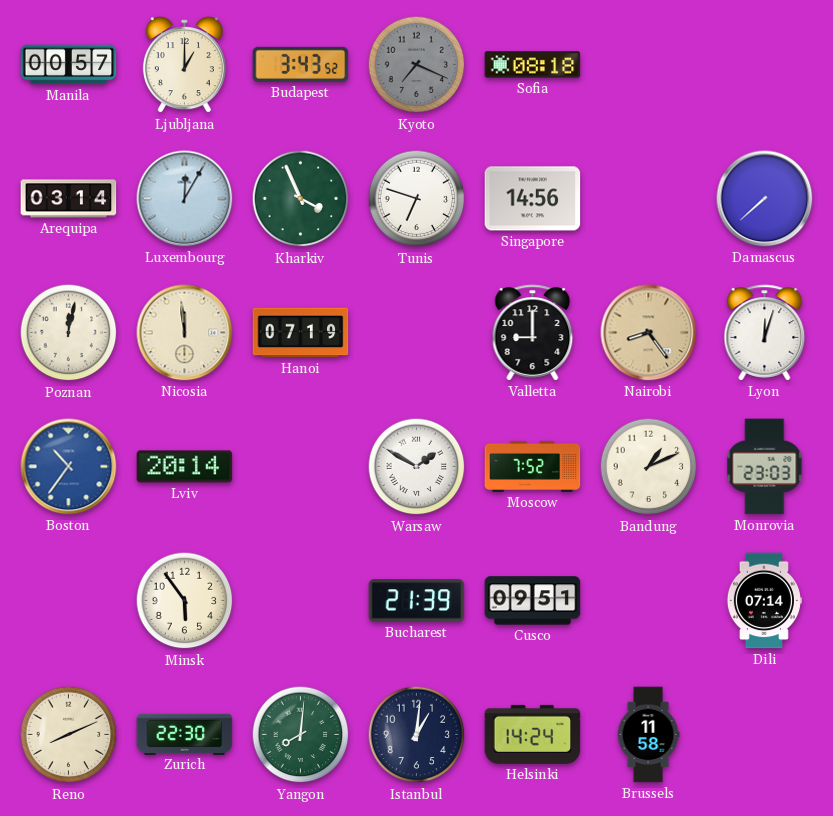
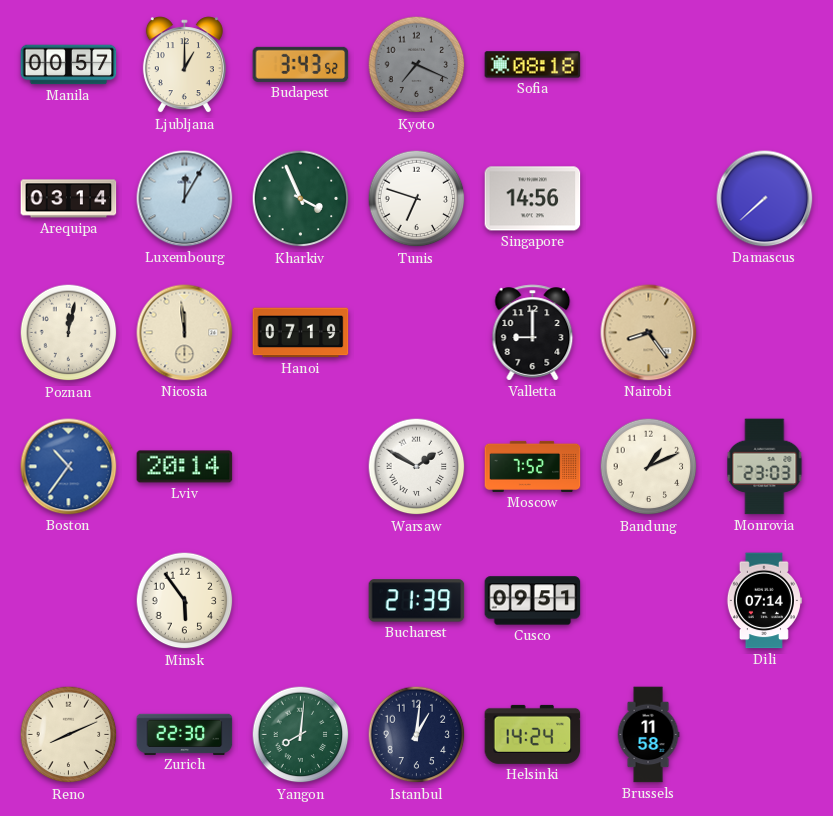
Lyon: 12:03 -> none
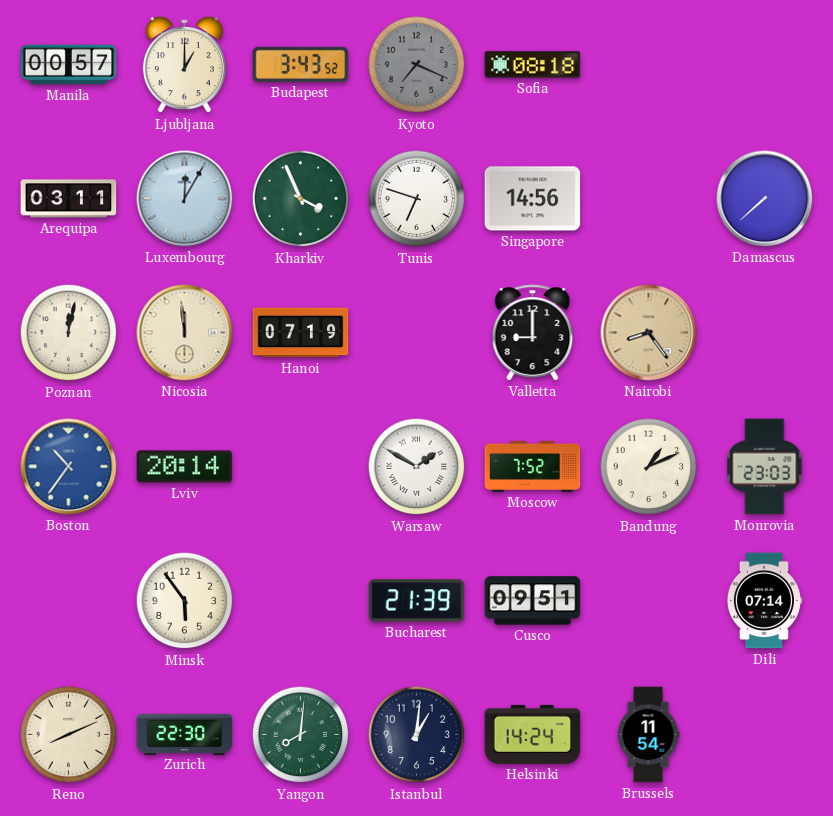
Arequipa: 03:14 -> 03:11
Brussels: 11:58 -> 11:54
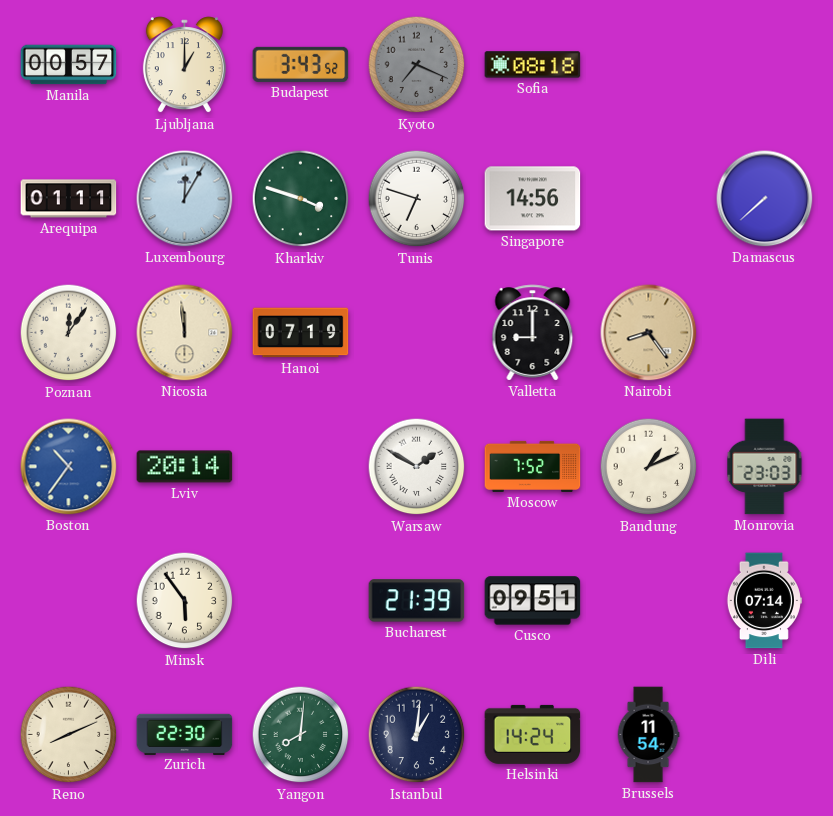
Arequipa: 03:11 -> 01:11
Kharkiv: 3:56 -> 3:48
Poznan: 12:02 -> 12:06
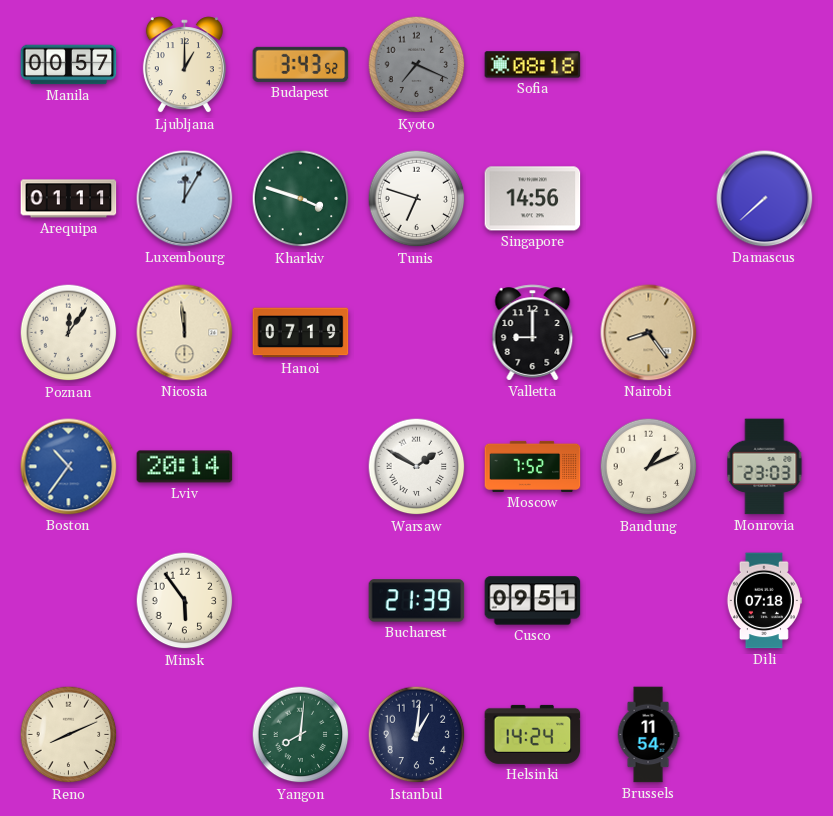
Dili: 07:14 -> 07:18
Zurich: 22:30 -> none
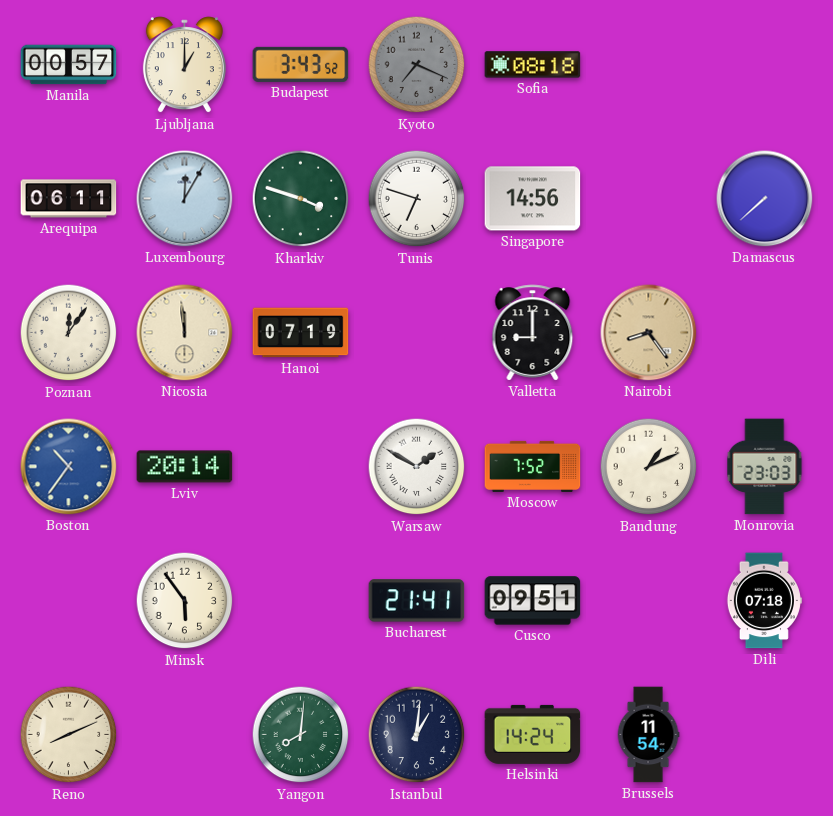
Arequipa: 01:11 -> 06:11
Bucharest: 21:39 -> 21:41
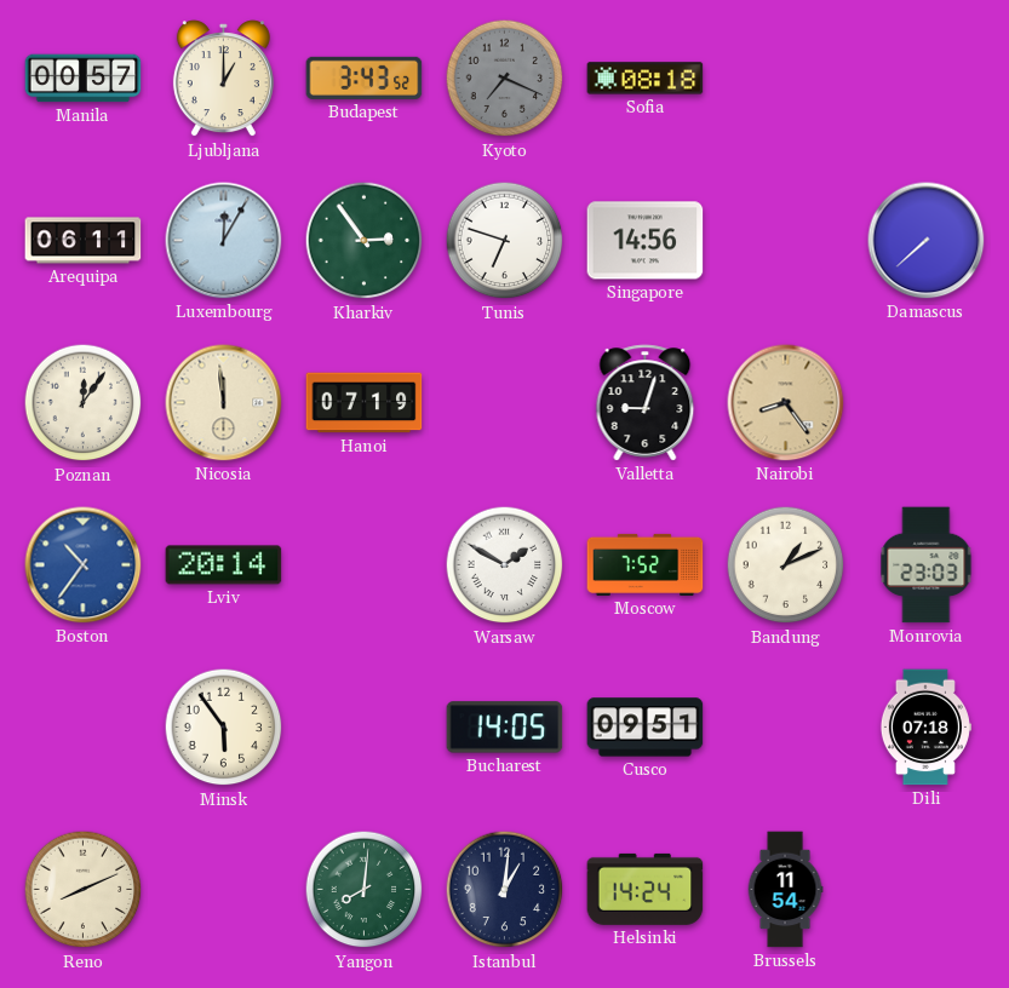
Kharkiv: 3:48 -> 2:54
Valletta: 9:00 -> 9:03
Bucharest: 21:41 -> 14:05
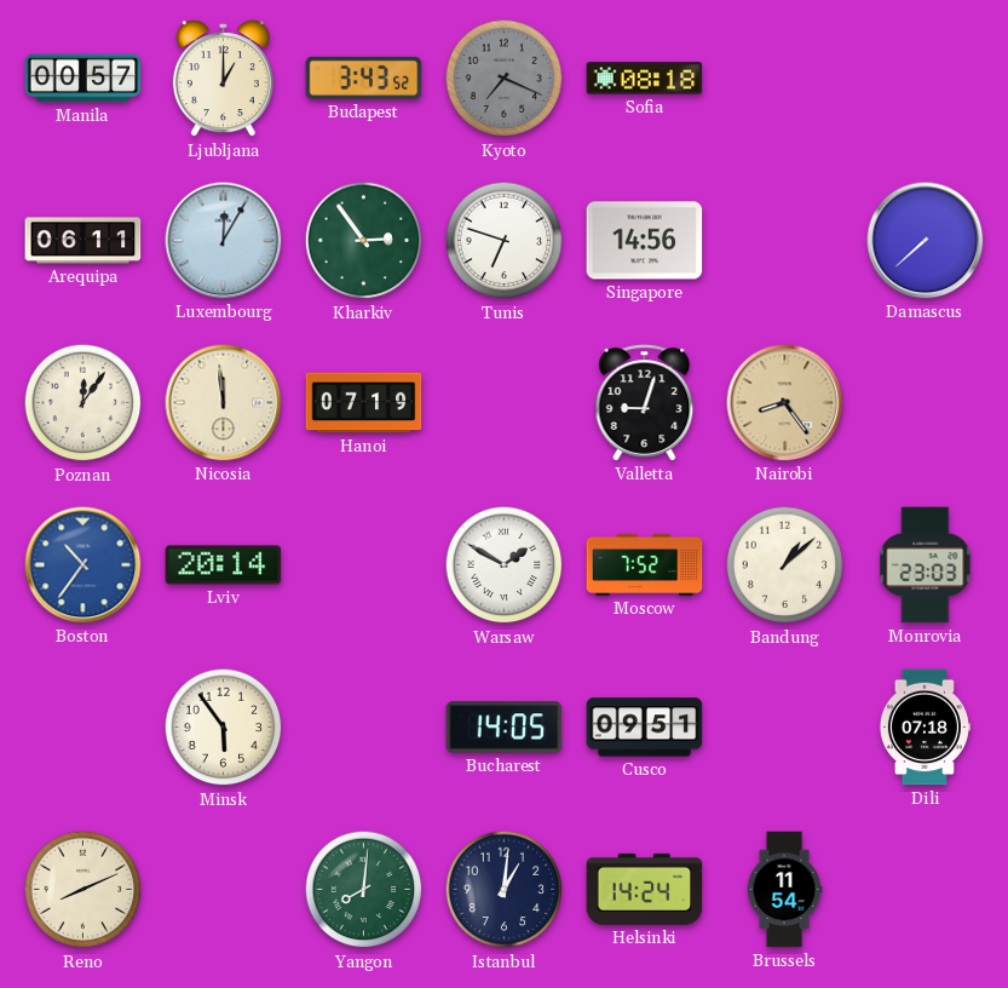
Bandung: 1:11 -> 1:08
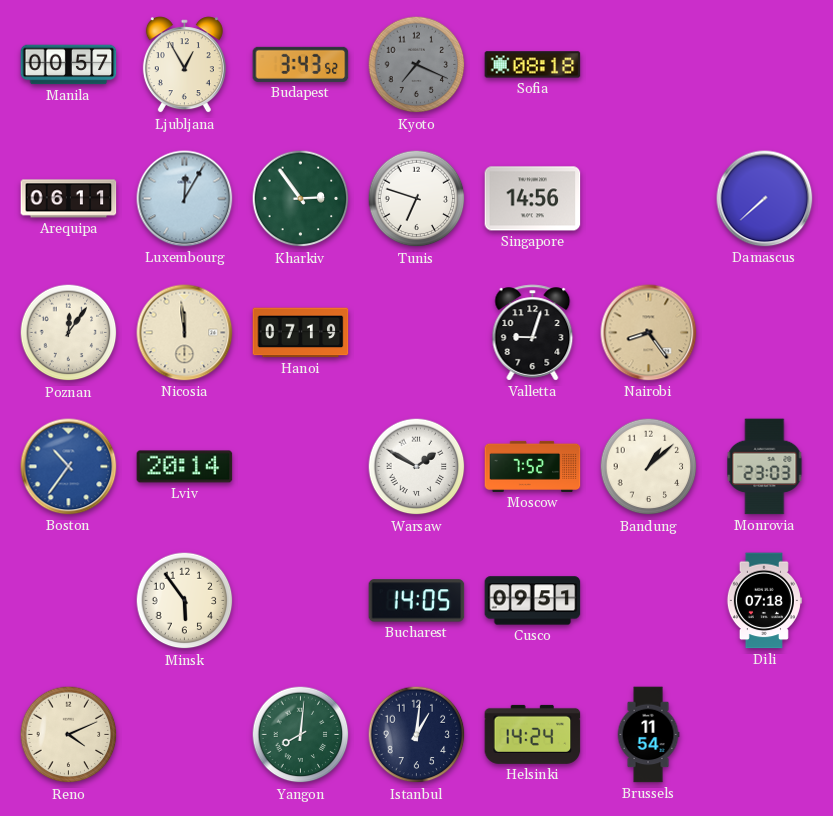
Ljubljana: 1:00 -> 12:55
Reno: 8:11 -> 4:11
